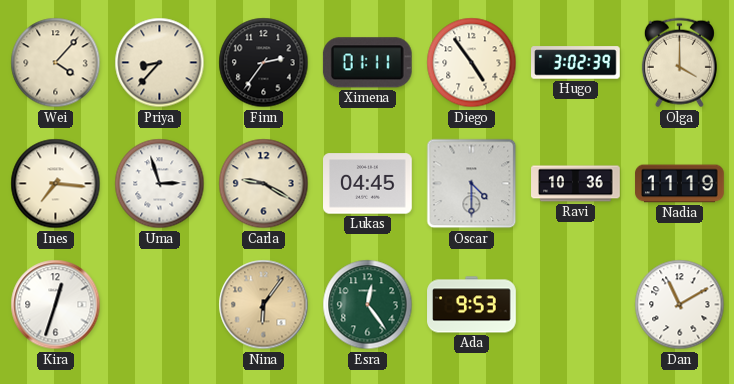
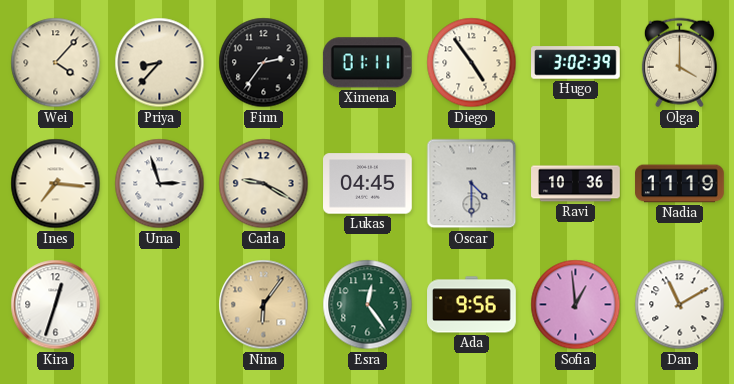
Ada: 9:53 -> 9:56
Sofia: none -> 12:59
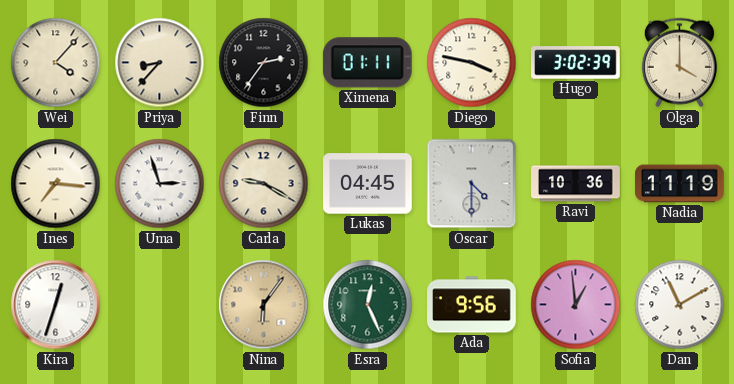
Diego: 4:54 -> 3:47
Esra: 12:24 -> 12:26
